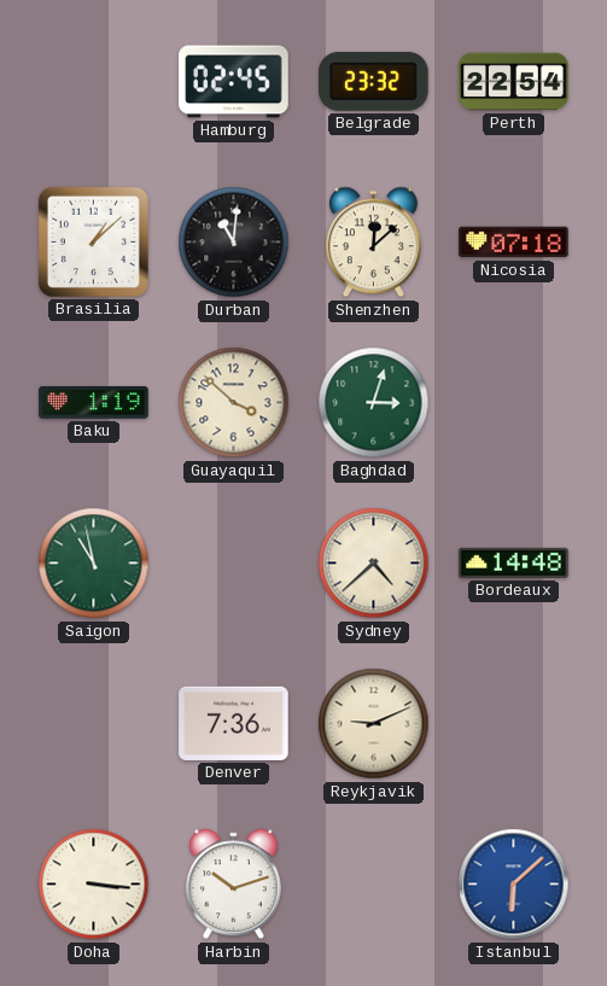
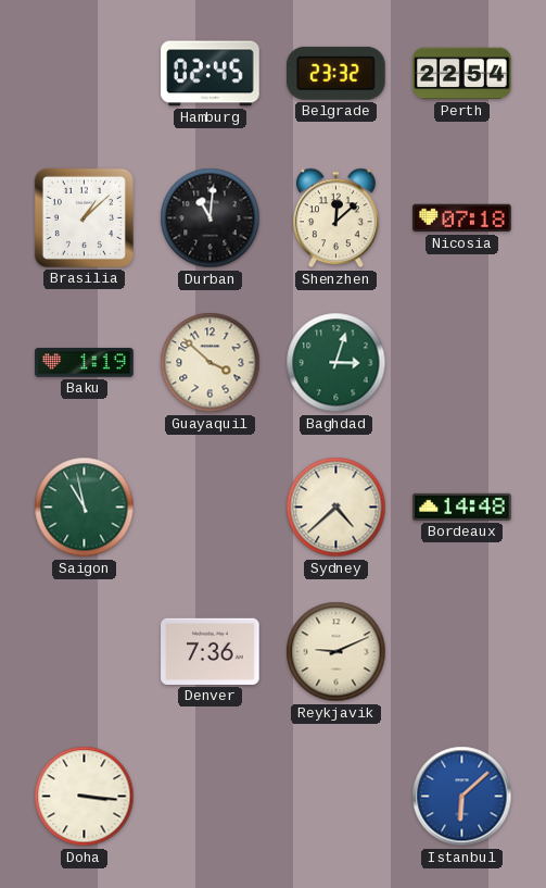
Harbin: 10:12 -> none
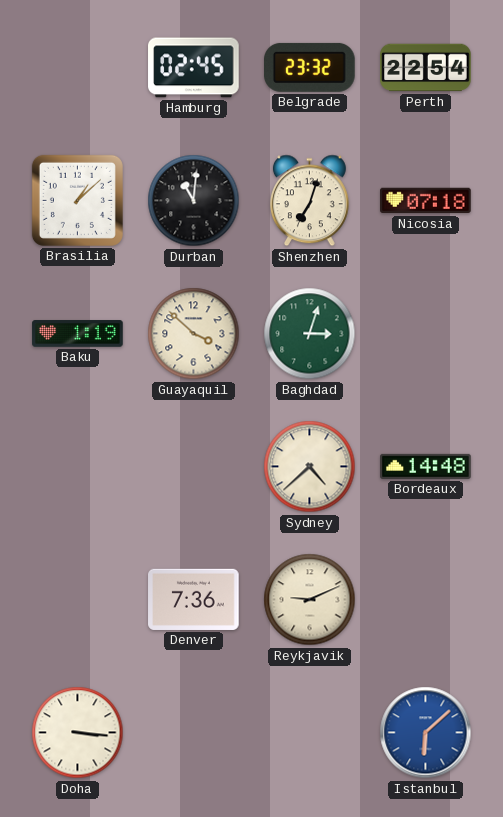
Shenzhen: 12:08 -> 7:03
Saigon: 10:58 -> none
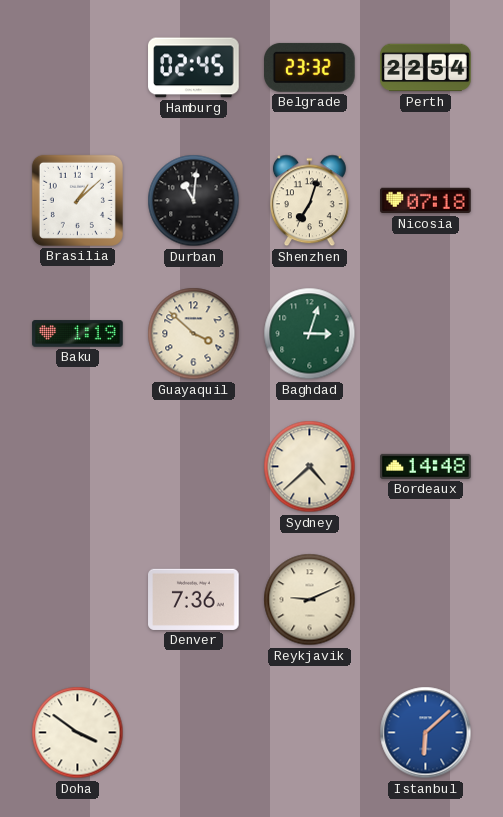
Doha: 3:16 -> 3:51
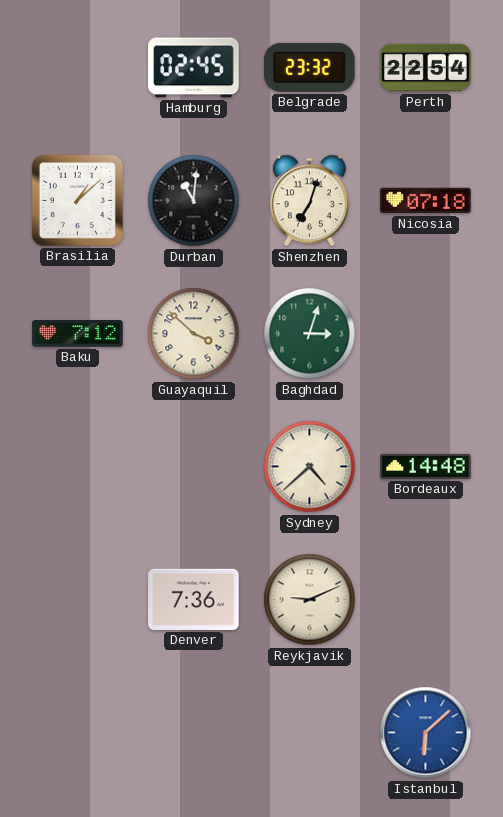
Baku: 1:19 -> 7:12
Doha: 3:51 -> none
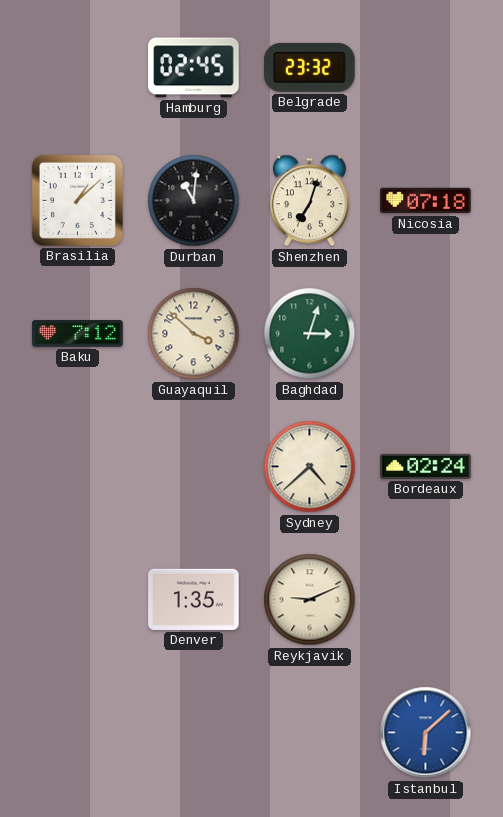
Perth: 22:54 -> none
Bordeaux: 14:48 -> 02:24
Denver: 7:36 -> 1:35
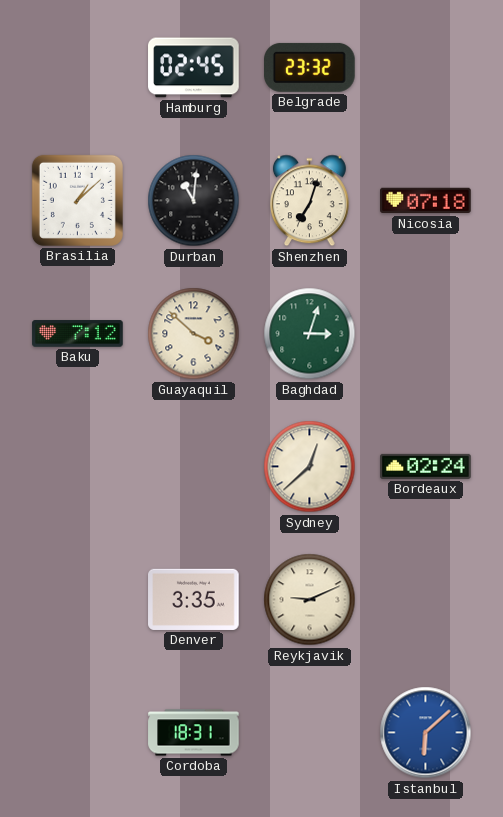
Sydney: 4:38 -> 12:38
Denver: 1:35 -> 3:35
Cordoba: none -> 18:31
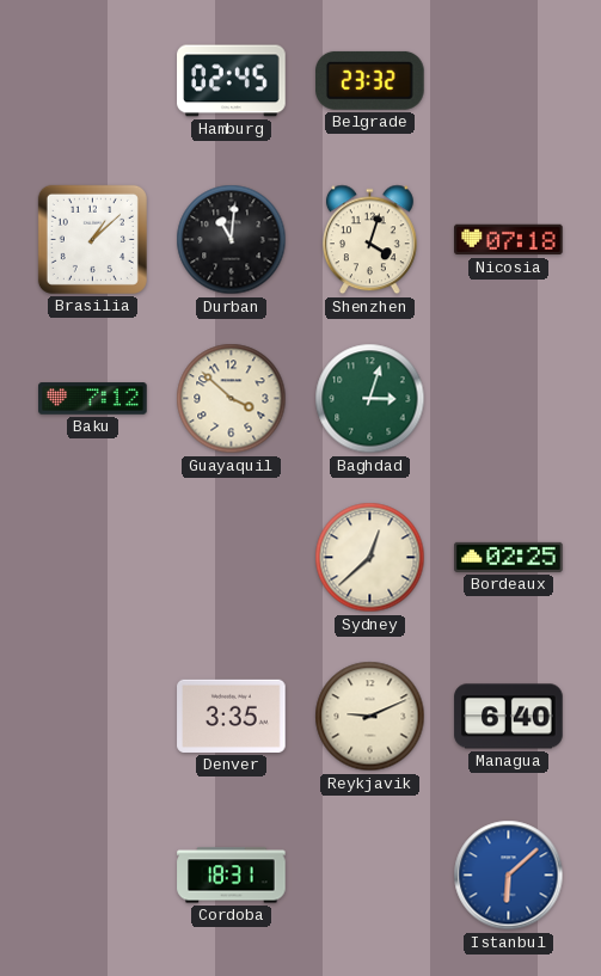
Shenzhen: 7:03 -> 4:03
Bordeaux: 02:24 -> 02:25
Managua: none -> 6:40
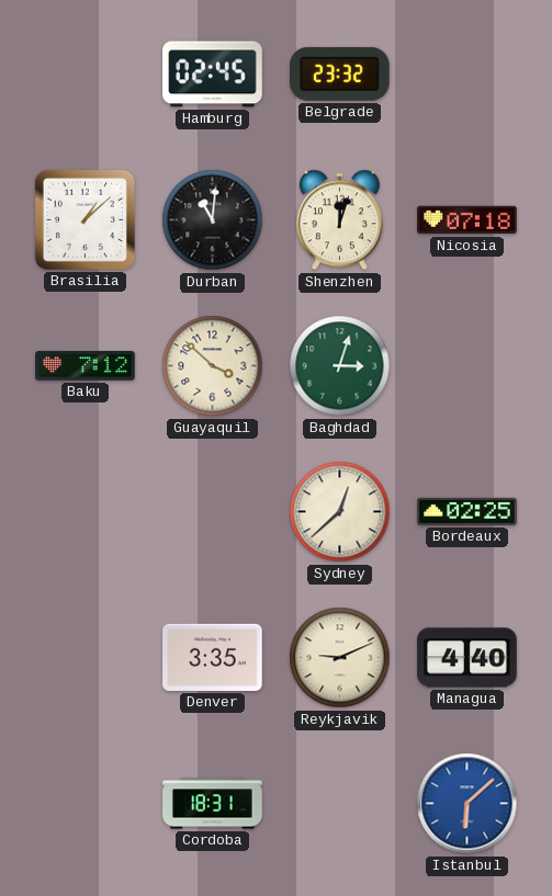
Shenzhen: 4:03 -> 12:03
Managua: 6:40 -> 4:40
